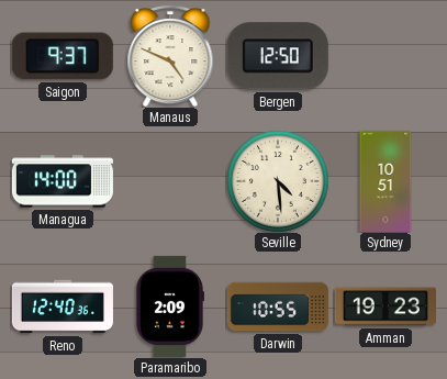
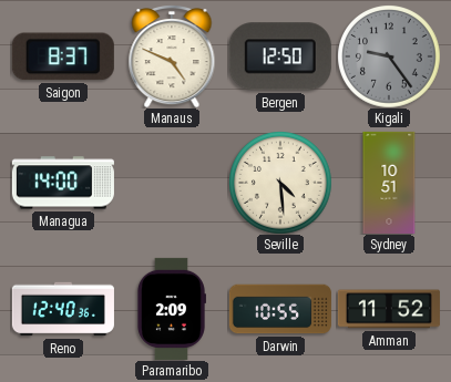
Saigon: 9:37 -> 8:37
Kigali: none -> 9:24
Amman: 19:23 -> 11:52
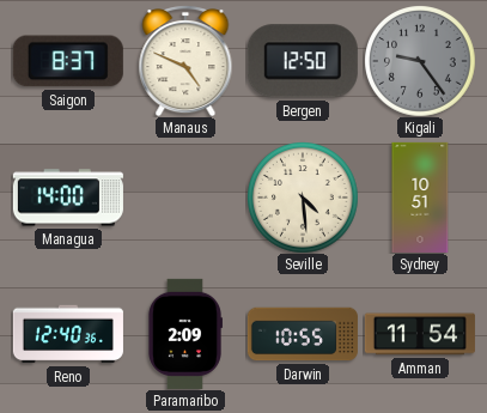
Amman: 11:52 -> 11:54
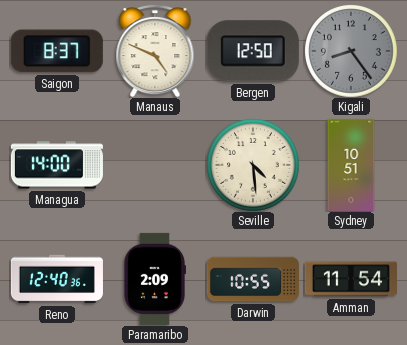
Kigali: 9:24 -> 8:24
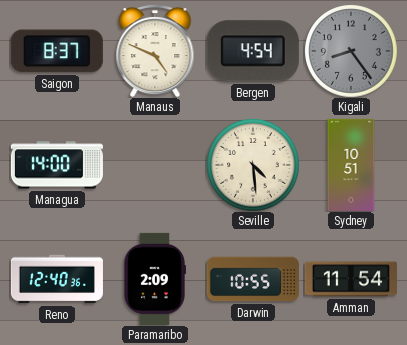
Bergen: 12:50 -> 4:54
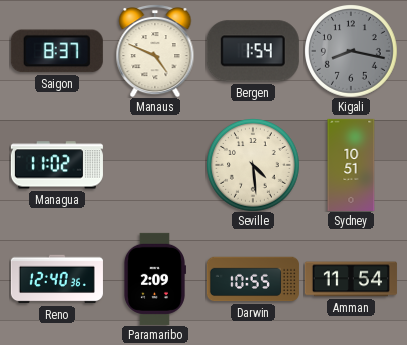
Bergen: 4:54 -> 1:54
Kigali: 8:24 -> 8:17
Managua: 14:00 -> 11:02
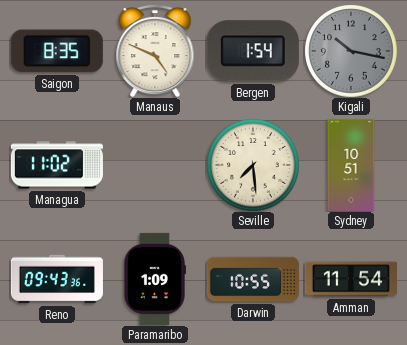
Saigon: 8:37 -> 8:35
Kigali: 8:17 -> 10:17
Seville: 4:29 -> 7:29
Reno: 12:40 -> 09:43
Paramaribo: 2:09 -> 1:09
